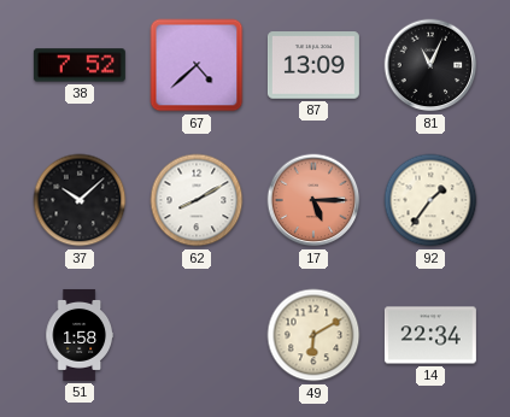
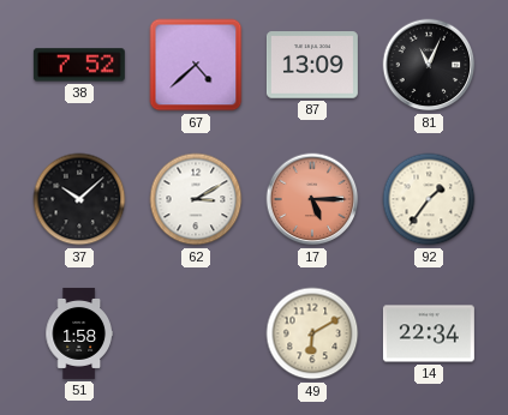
62: 8:10 -> 3:10
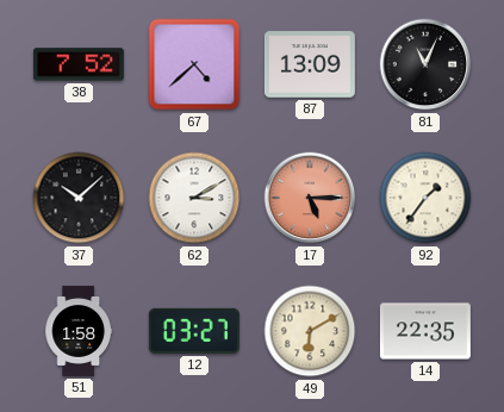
12: none -> 03:27
14: 22:34 -> 22:35
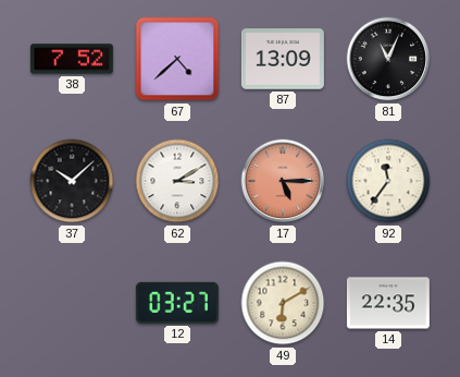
92: 1:36 -> 11:36
51: 1:58 -> none
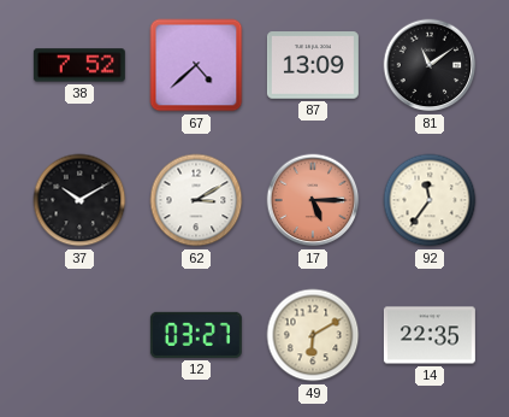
81: 11:04 -> 11:09
37: 10:08 -> 10:10
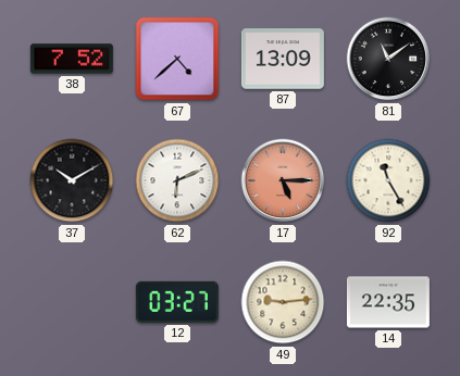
62: 3:10 -> 6:11
92: 11:36 -> 11:25
49: 6:10 -> 9:14
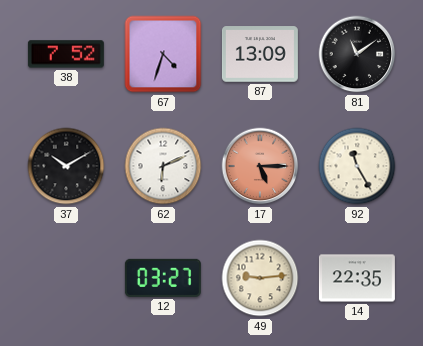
67: 4:38 -> 4:33
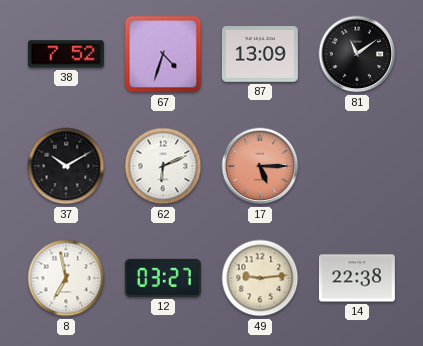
92: 11:25 -> none
8: none -> 6:58
14: 22:35 -> 22:38
